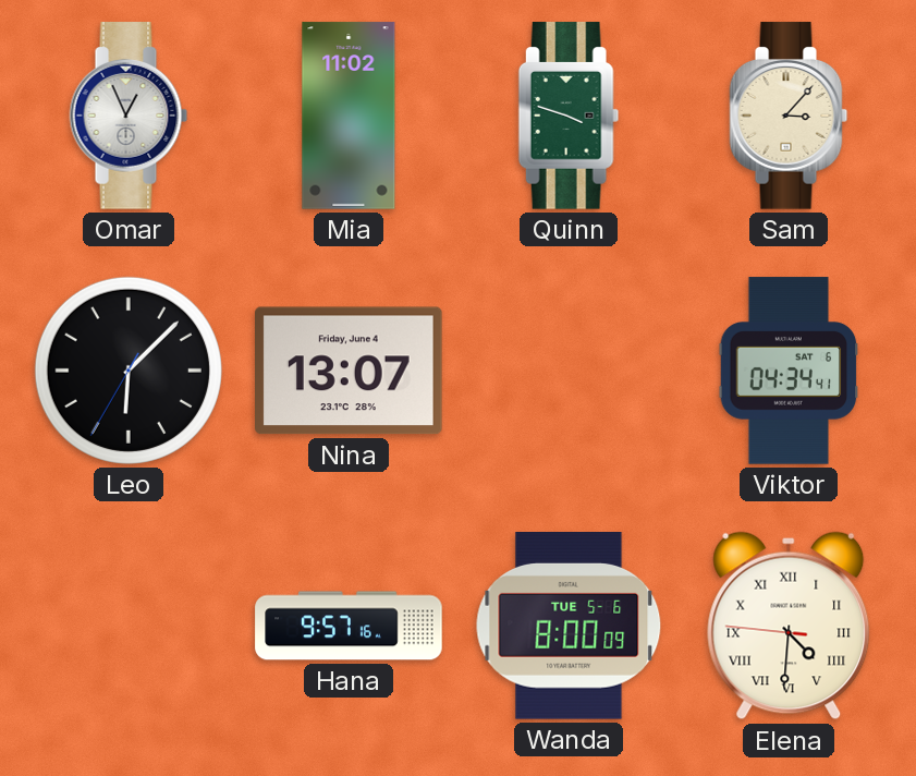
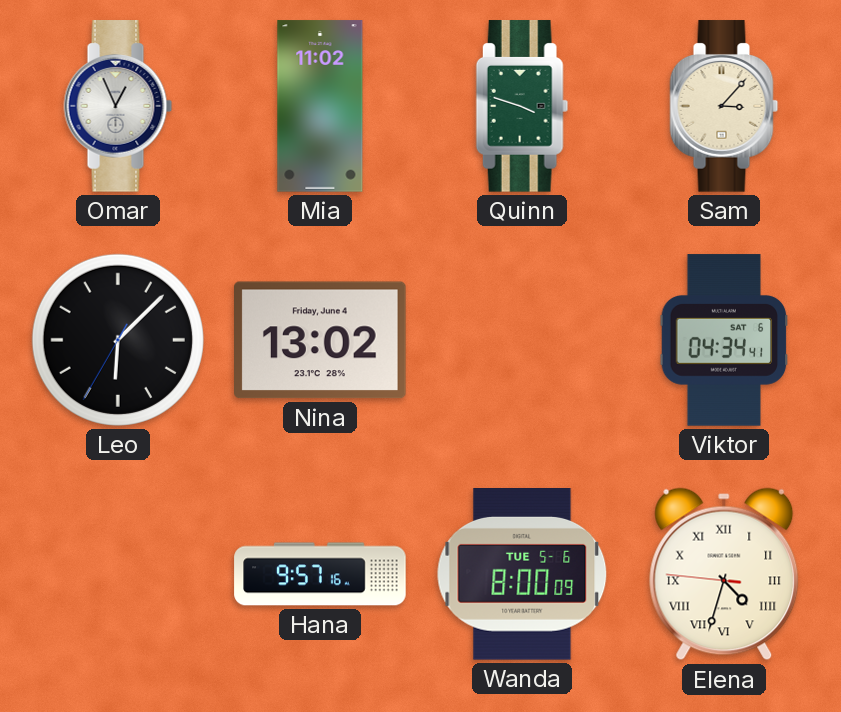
Nina: 13:07 -> 13:02
Elena: 4:30 -> 4:32
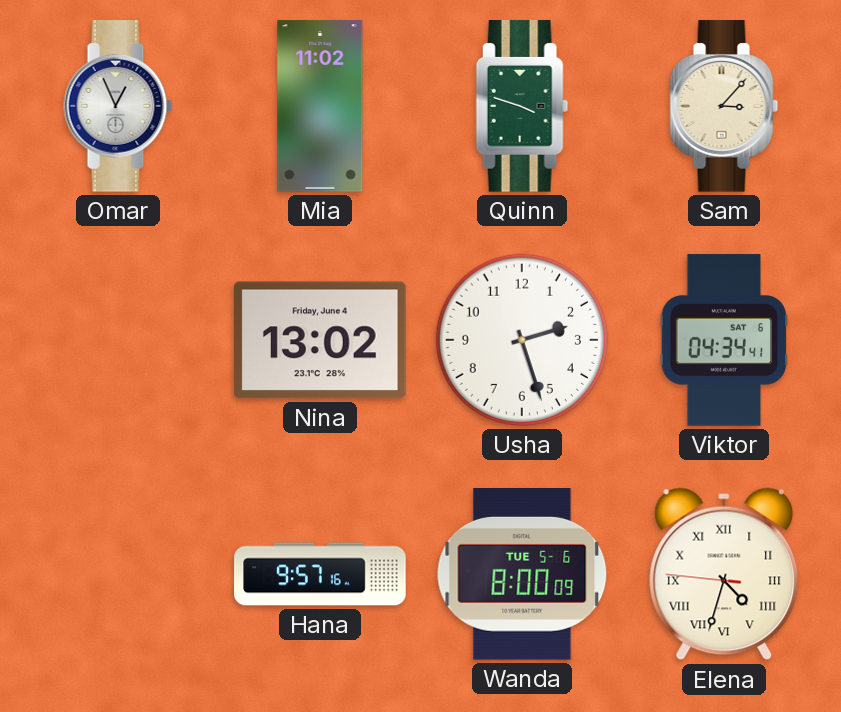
Leo: 6:07 -> none
Usha: none -> 2:27
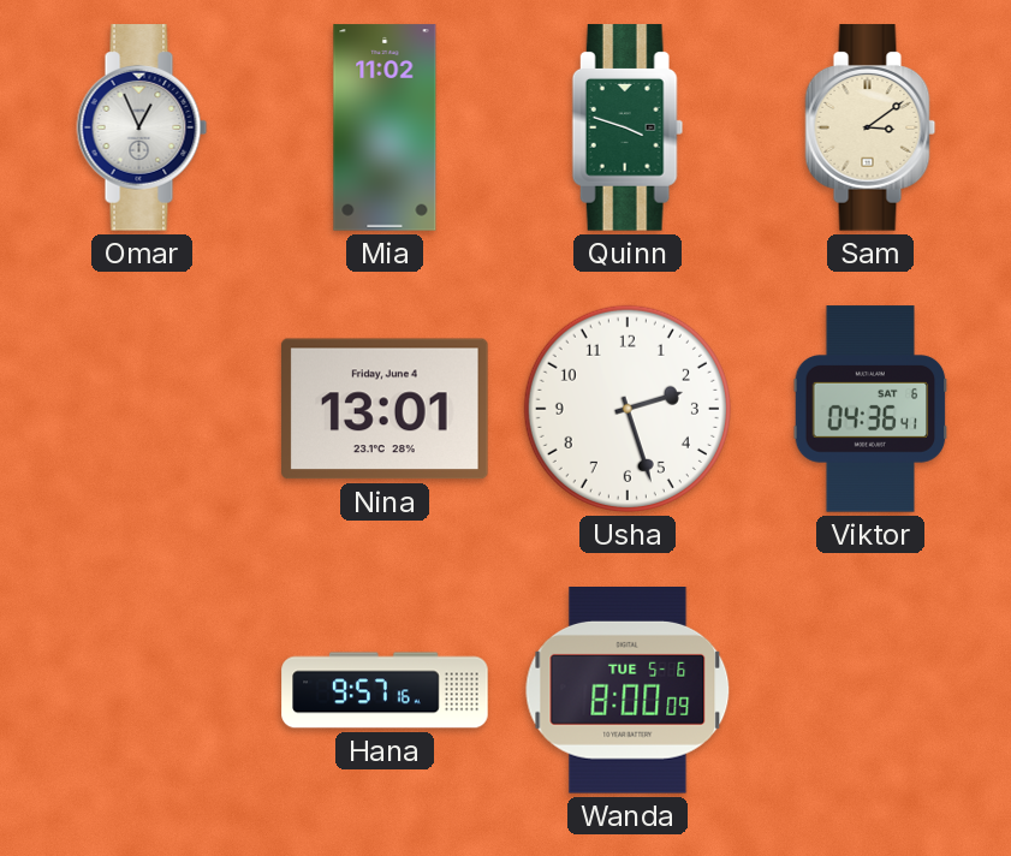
Sam: 3:07 -> 3:09
Nina: 13:02 -> 13:01
Viktor: 04:34 -> 04:36
Elena: 4:32 -> none
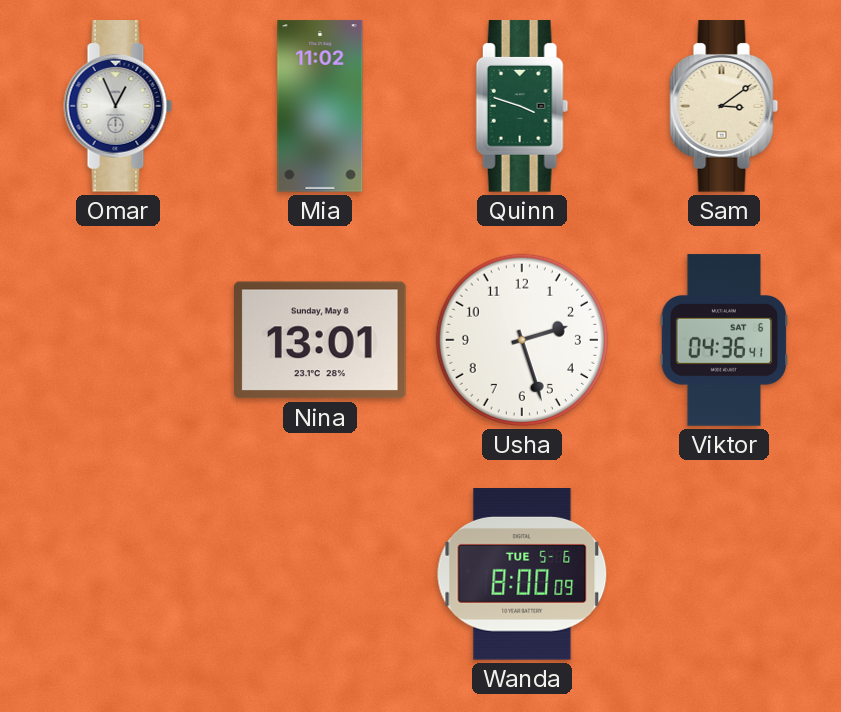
Nina date: Friday, June 4 -> Sunday, May 8
Hana: 9:57 -> none
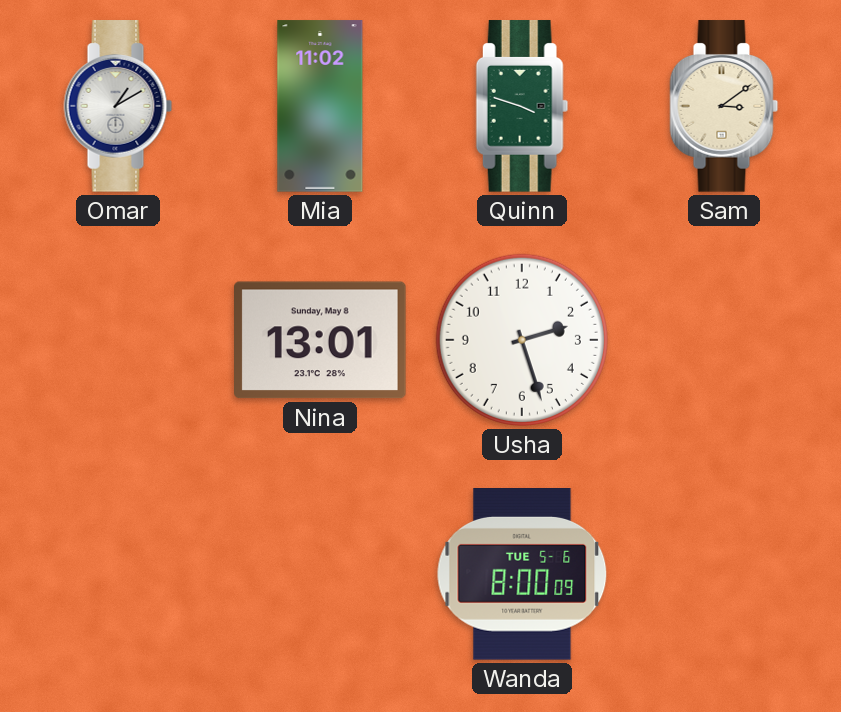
Omar: 12:56 -> 1:10
Viktor: 04:36 -> none
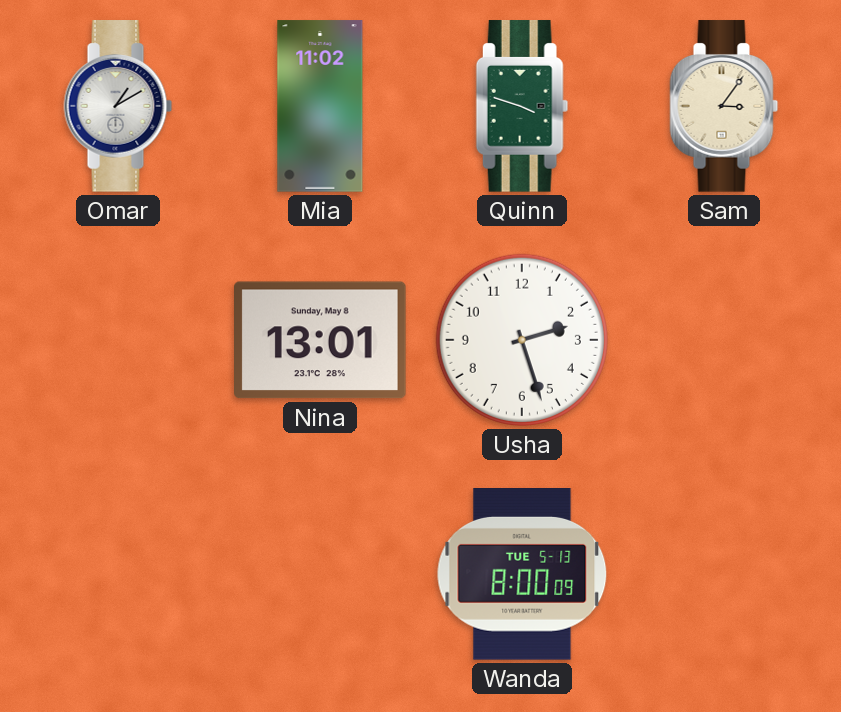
Sam: 3:09 -> 3:06
Wanda date: TUE 5-6 -> TUE 5-13
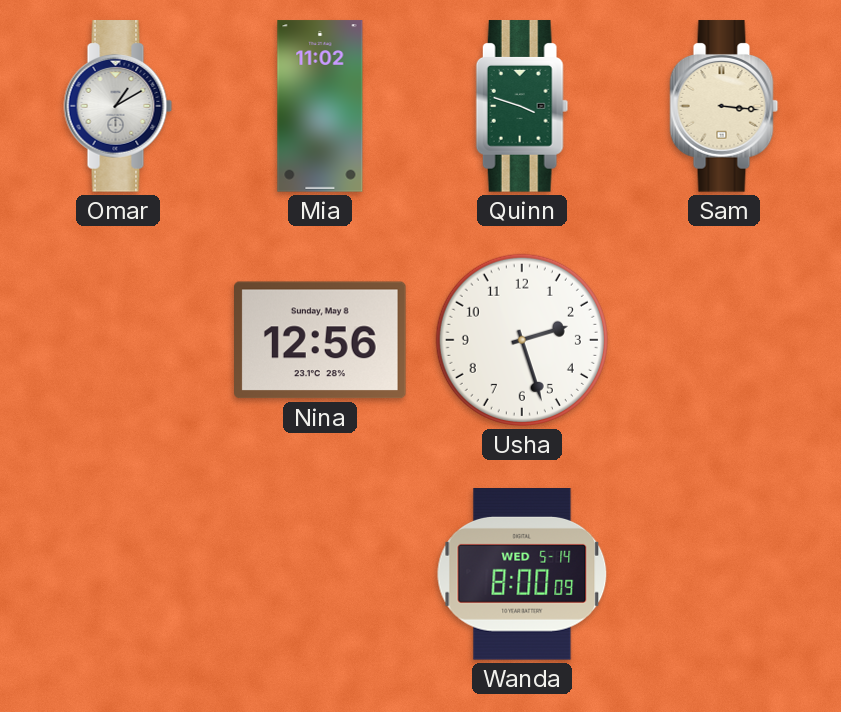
Sam: 3:06 -> 3:16
Nina: 13:01 -> 12:56
Wanda date: TUE 5-13 -> WED 5-14
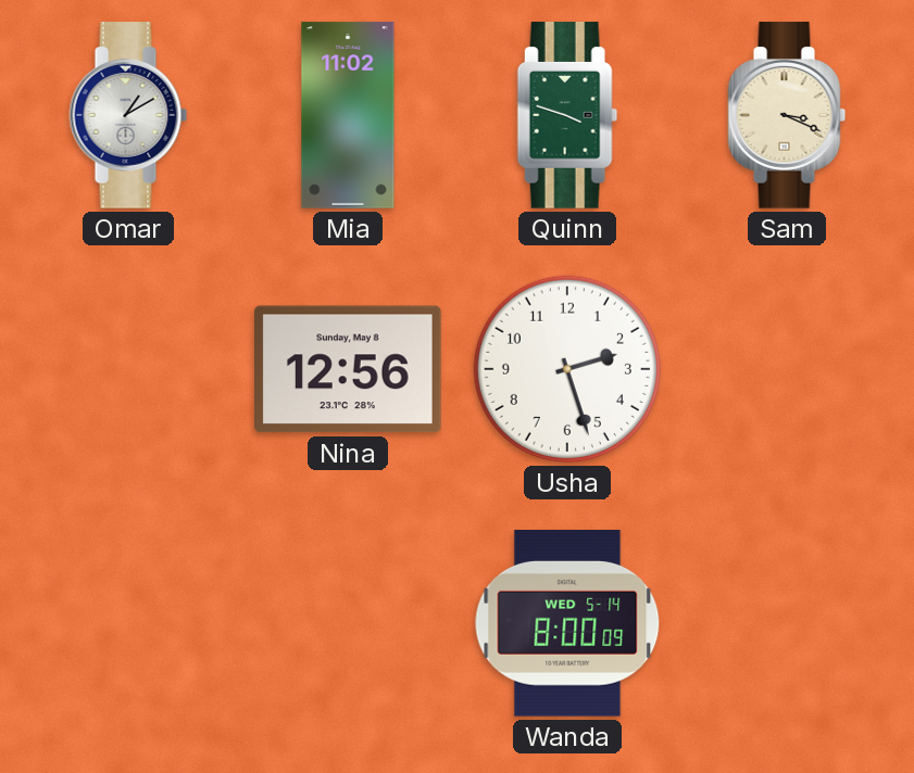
Sam: 3:16 -> 3:19
